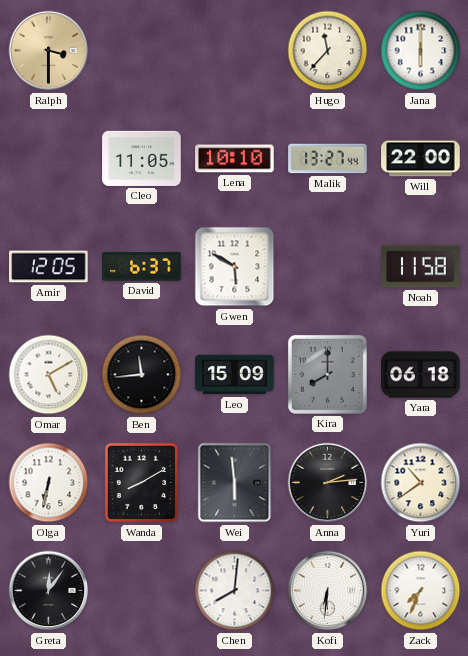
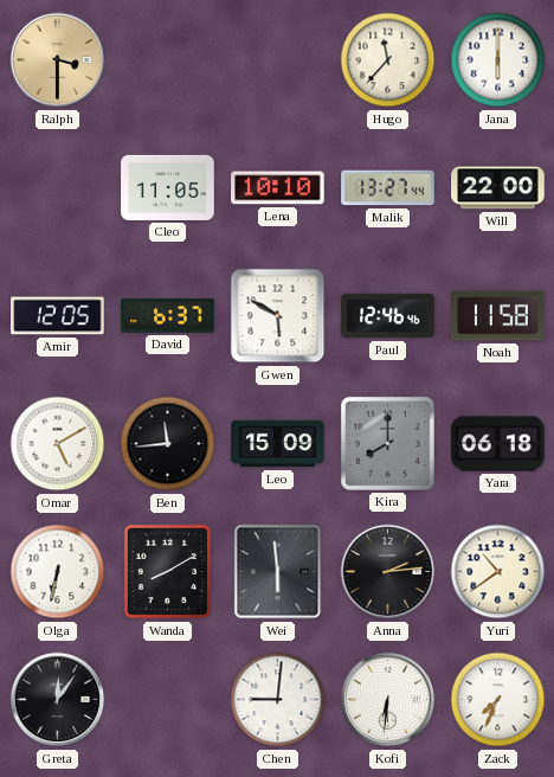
Paul: none -> 12:46
Chen: 8:01 -> 9:01
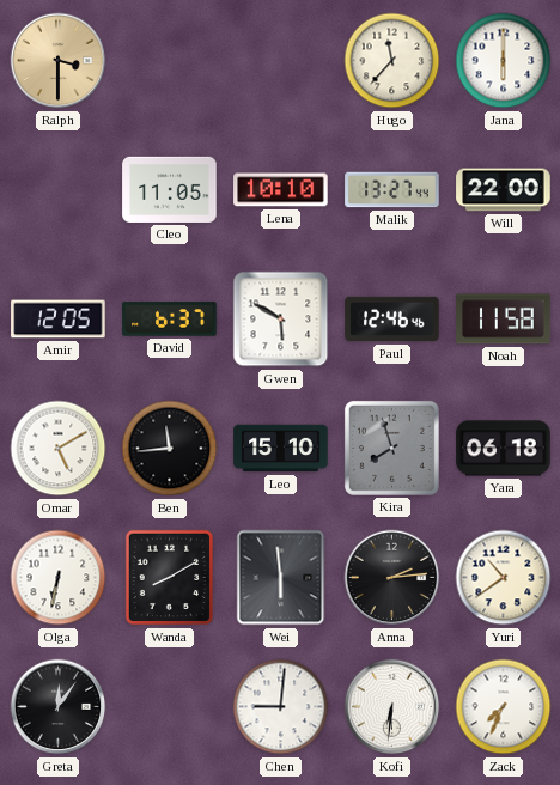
Leo: 15:09 -> 15:10
Kira: 8:00 -> 7:57
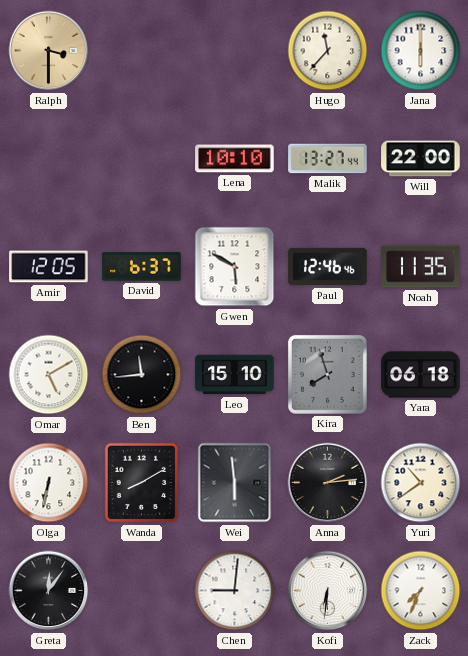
Cleo: 11:05 -> none
Noah: 11:58 -> 11:35
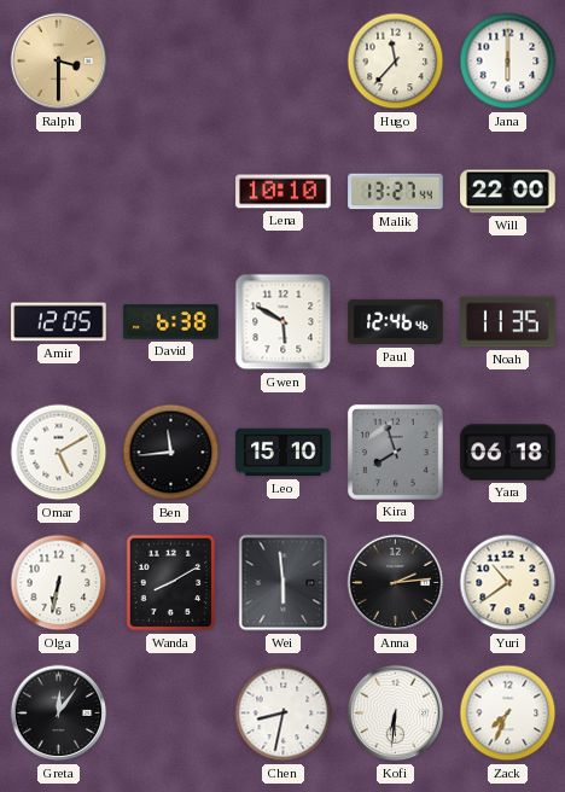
David: 6:37 -> 6:38
Chen: 9:01 -> 8:32
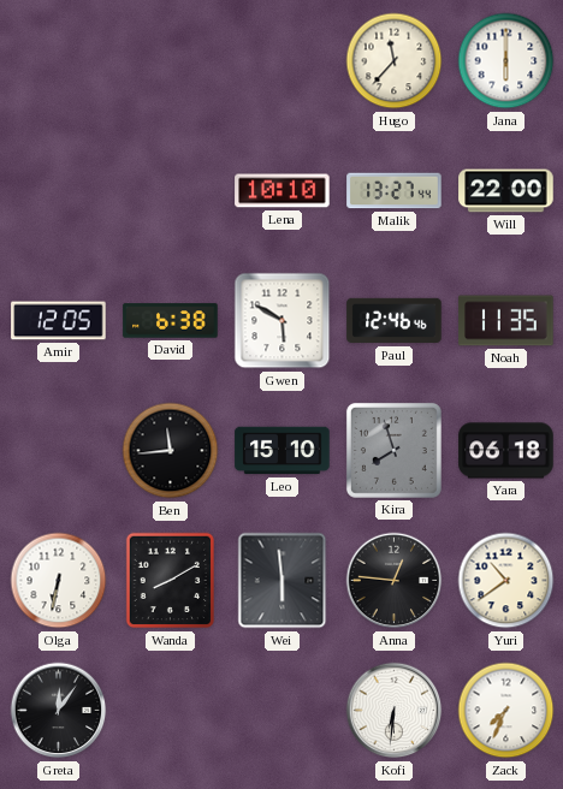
Ralph: 3:30 -> none
Omar: 5:10 -> none
Anna: 2:14 -> 12:46
Chen: 8:32 -> none
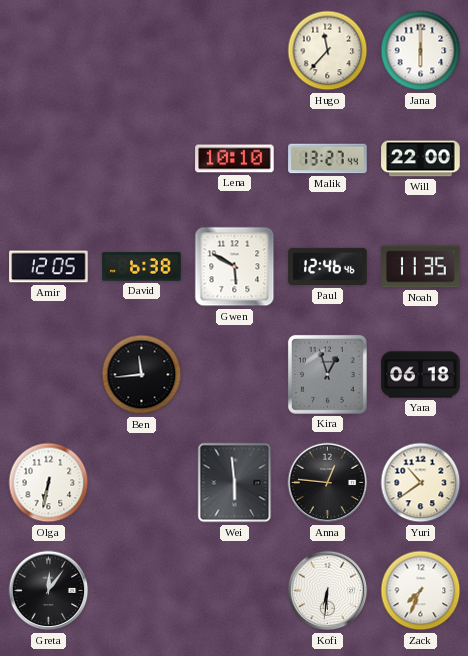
Leo: 15:10 -> none
Kira: 7:57 -> 12:57
Wanda: 8:10 -> none
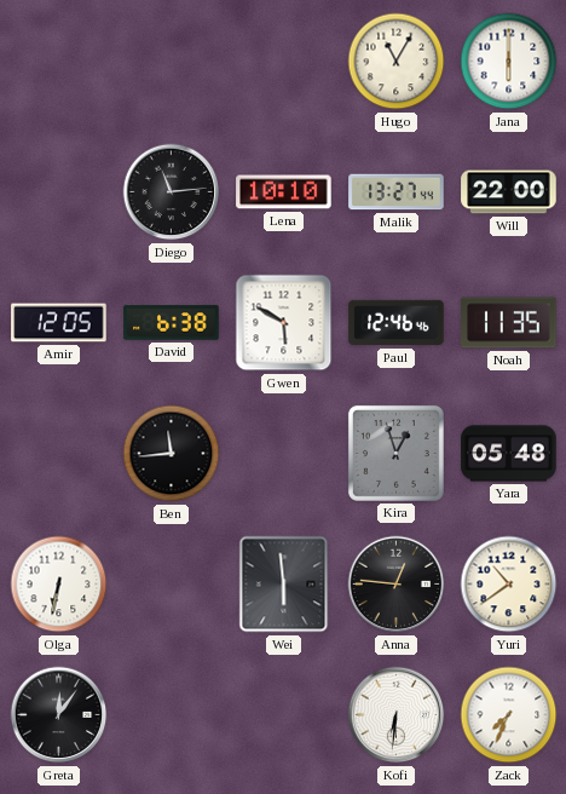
Hugo: 11:37 -> 11:05
Diego: none -> 11:14
Yara: 06:18 -> 05:48
